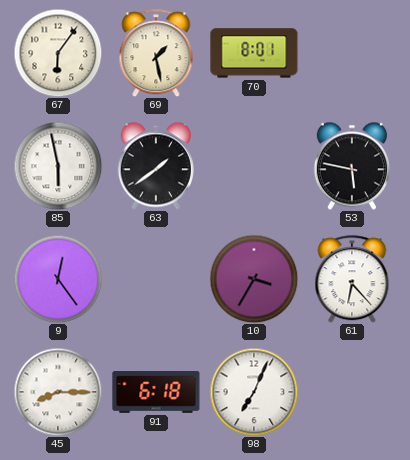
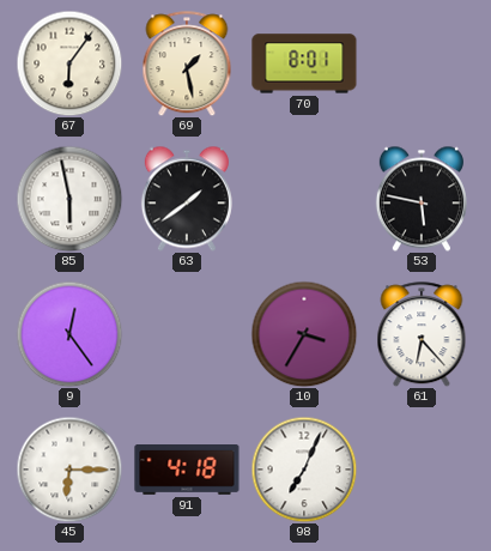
45: 8:15 -> 6:15
91: 6:18 -> 4:18
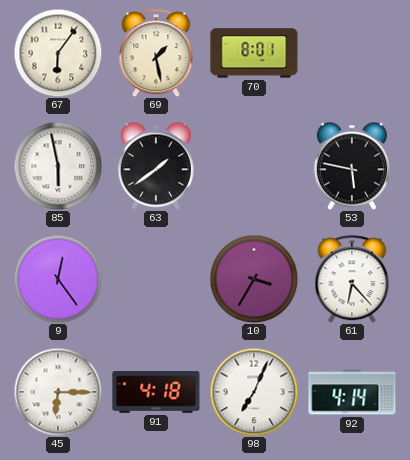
92: none -> 4:14
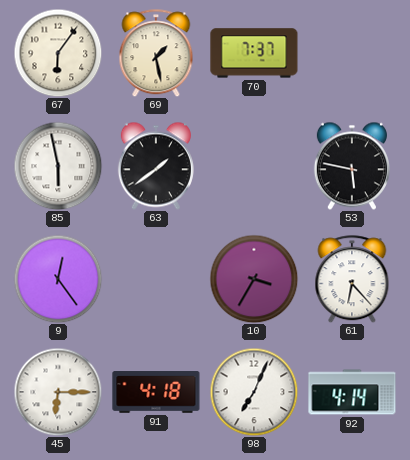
70: 8:01 -> 7:37
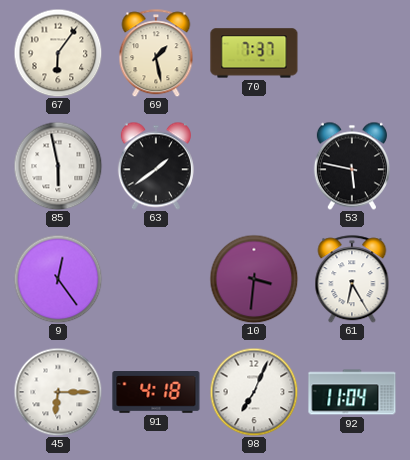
10: 3:35 -> 3:31
61: 6:23 -> 6:25
92: 4:14 -> 11:04
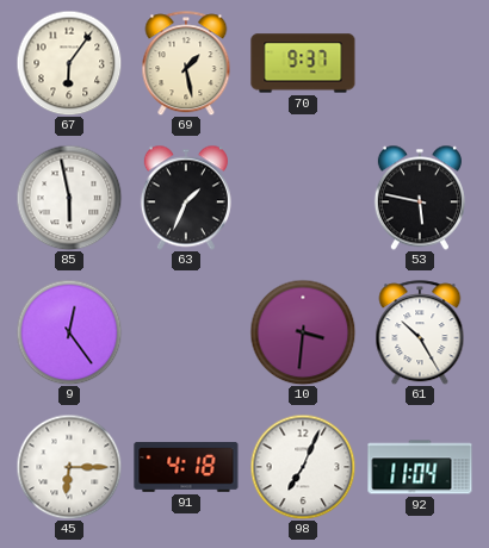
70: 7:37 -> 9:37
63: 1:39 -> 1:34
61: 6:25 -> 10:25
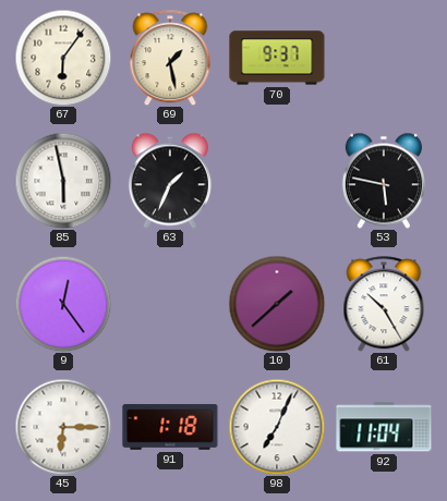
10: 3:31 -> 1:38
91: 4:18 -> 1:18
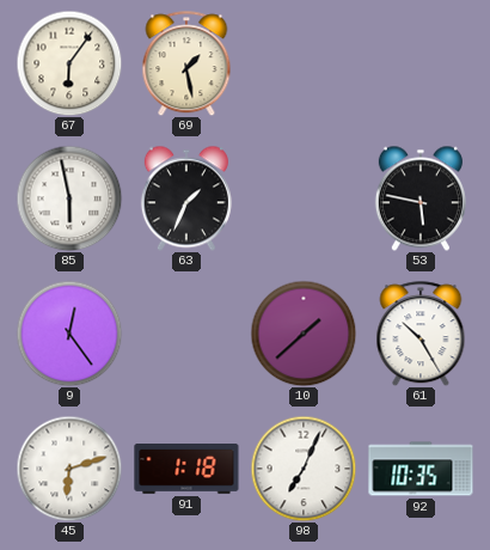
70: 9:37 -> none
45: 6:15 -> 6:12
92: 11:04 -> 10:35
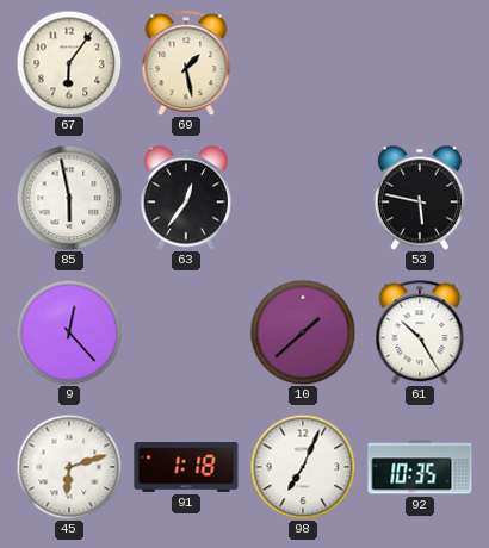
63: 1:34 -> 12:36
9: 12:24 -> 12:23
